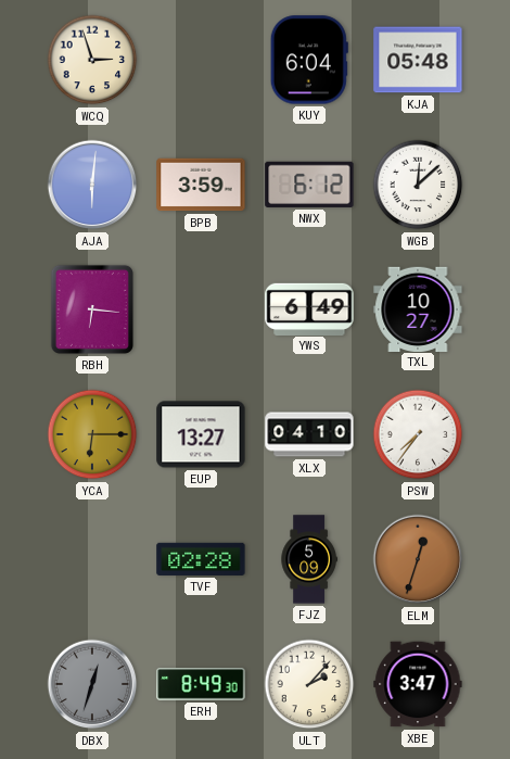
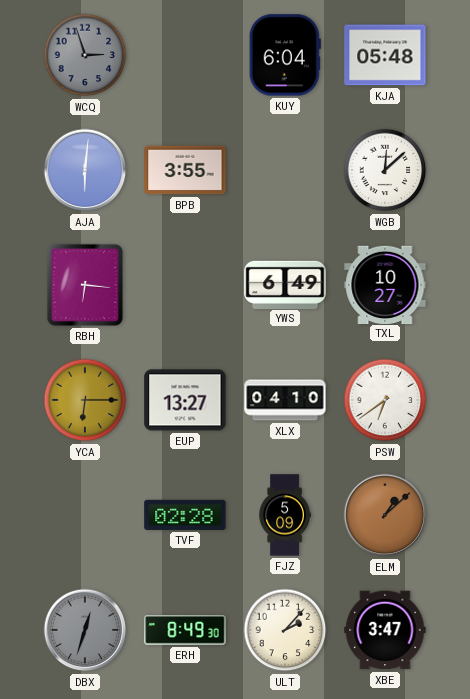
WCQ dial: cream -> grey
BPB: 3:59 -> 3:55
NWX: 6:12 -> none
PSW: 7:36 -> 6:39
ELM: 12:33 -> 1:08
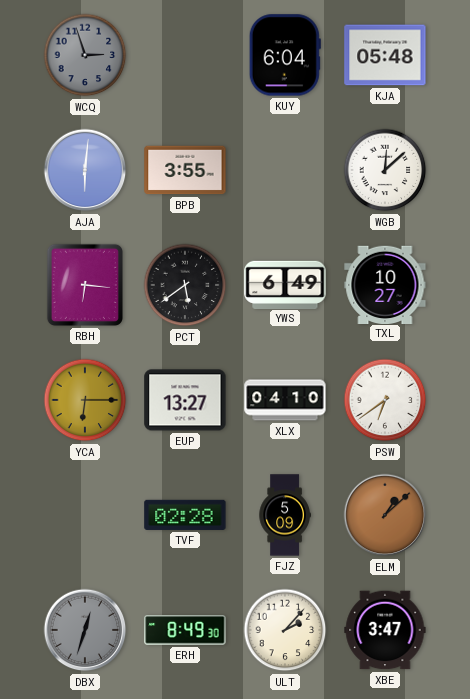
PCT: none -> 5:39
